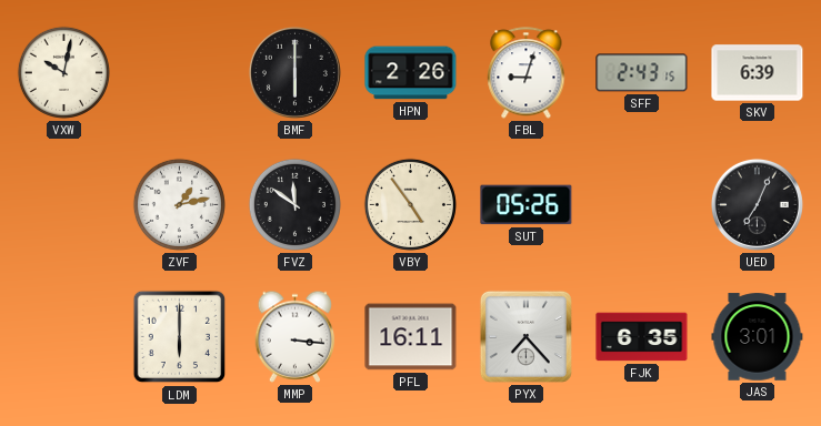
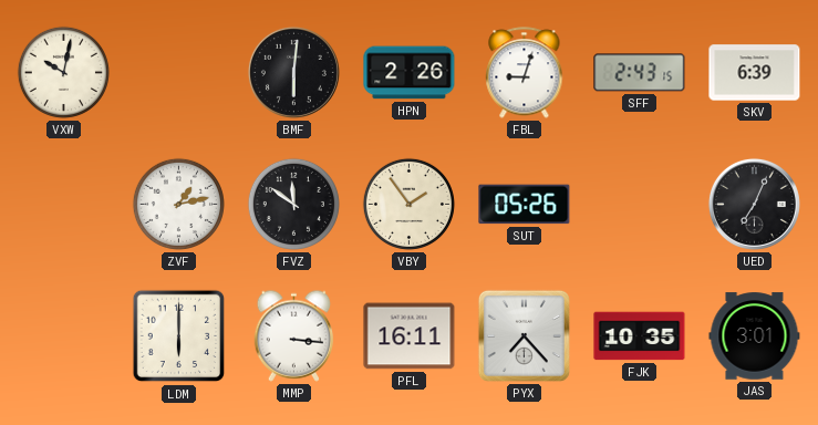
BMF: 6:00 -> 6:01
VBY: 4:54 -> 1:54
FJK: 6:35 -> 10:35
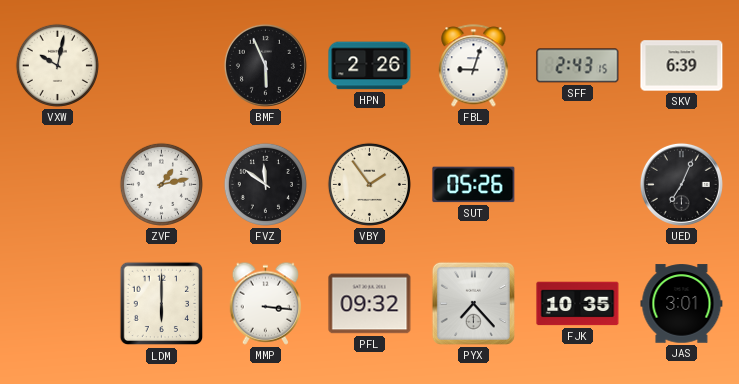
BMF: 6:01 -> 5:56
PFL: 16:11 -> 09:32
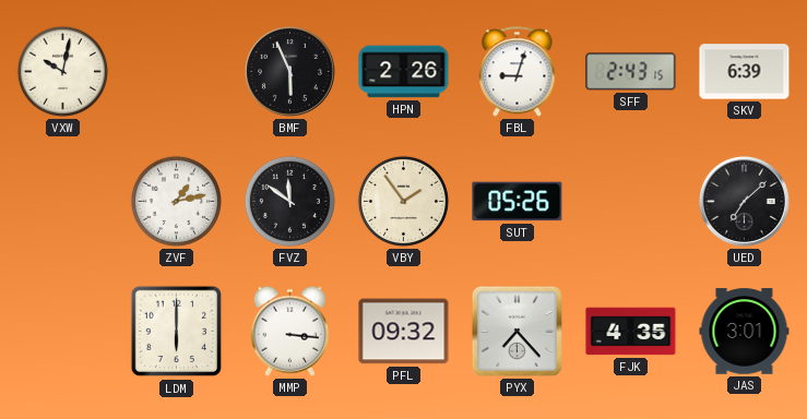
UED: 7:04 -> 7:08
FJK: 10:35 -> 4:35
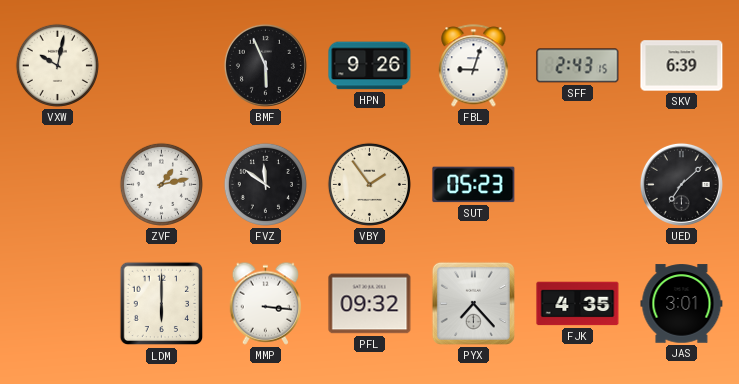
HPN: 2:26 -> 9:26
SUT: 05:26 -> 05:23
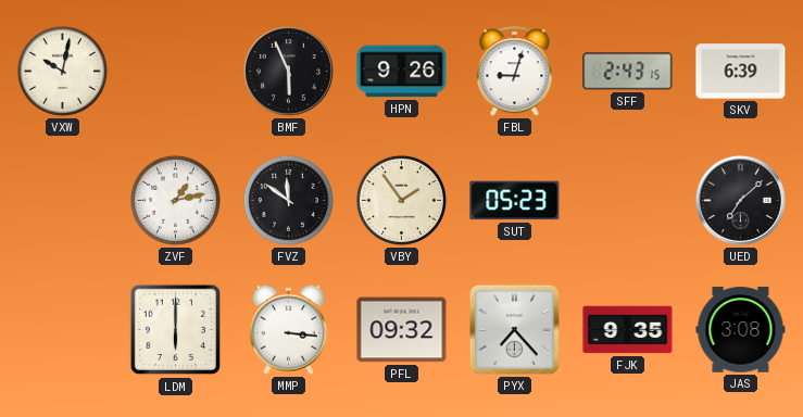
FJK: 4:35 -> 9:35
JAS: 3:01 -> 3:08
